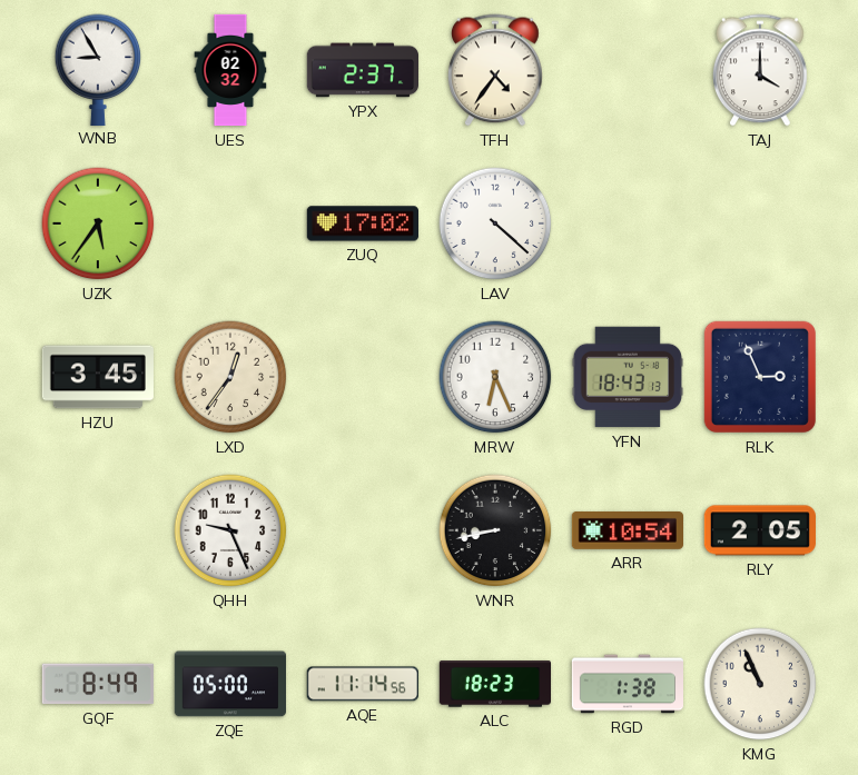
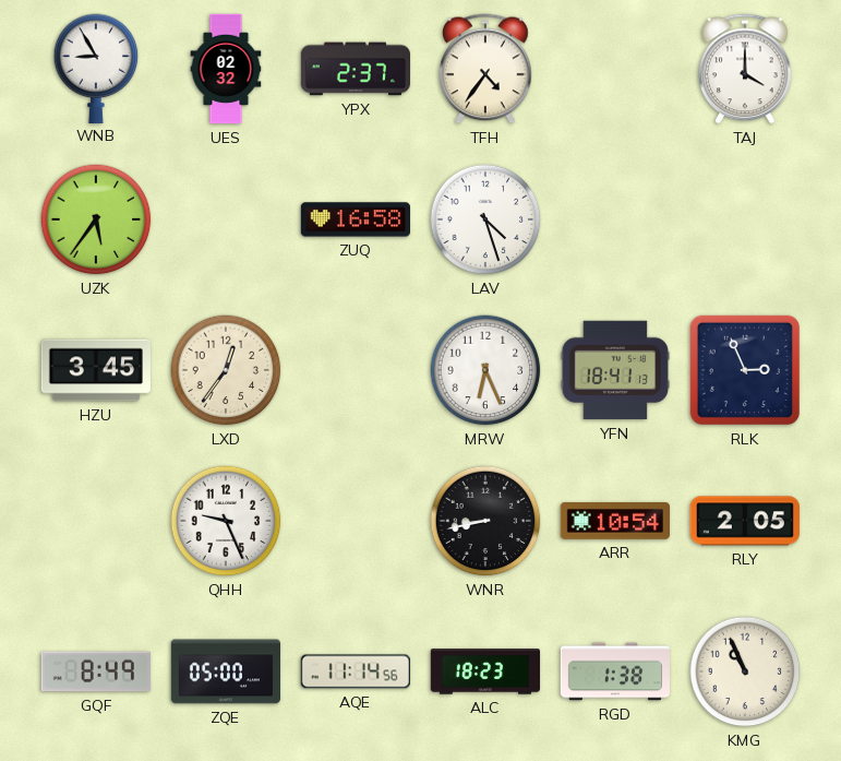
ZUQ: 17:02 -> 16:58
LAV: 4:22 -> 4:27
YFN: 18:43 -> 18:41
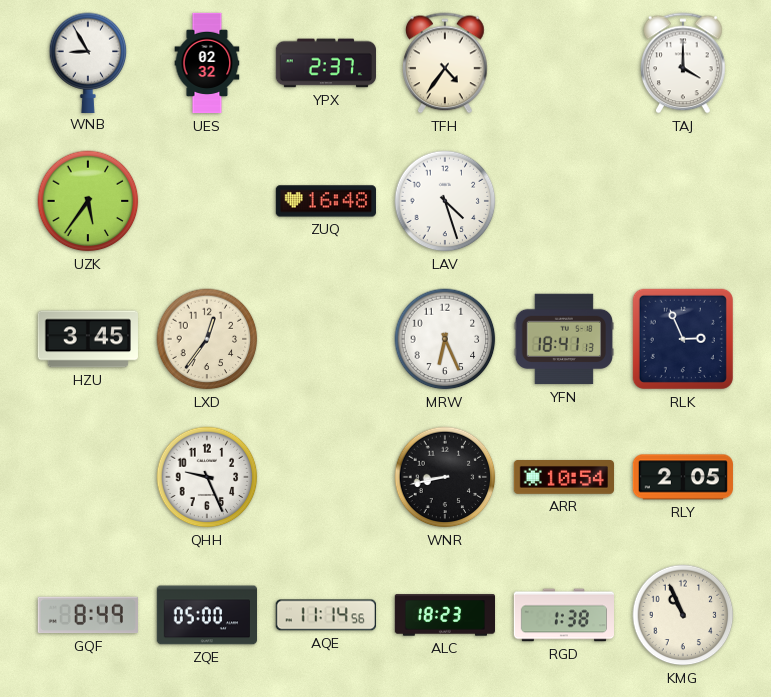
ZUQ: 16:58 -> 16:48
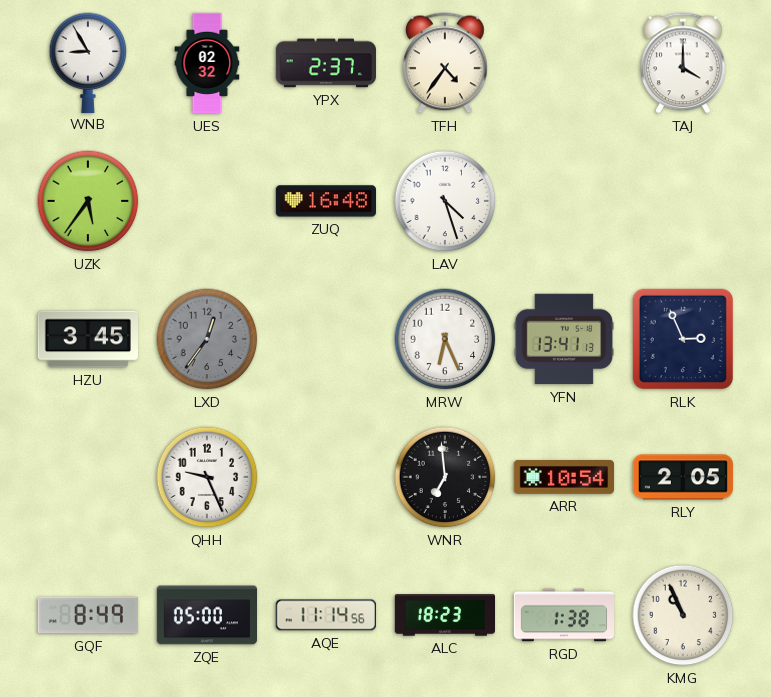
LXD dial: cream -> grey
YFN: 18:41 -> 13:41
WNR: 8:43 -> 6:59
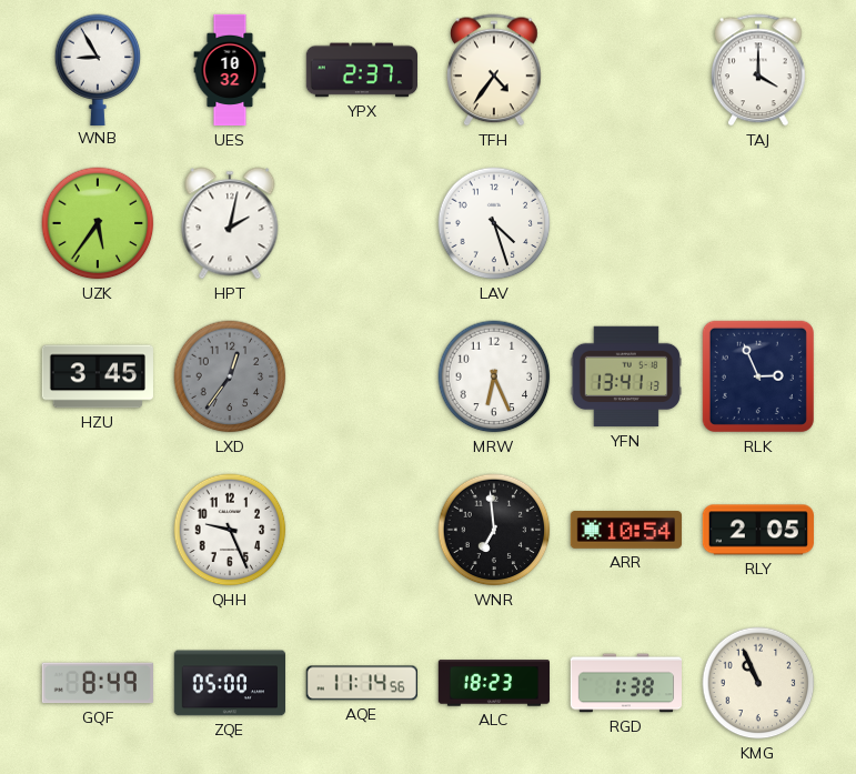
UES: 02:32 -> 10:32
HPT: none -> 2:02
ZUQ: 16:48 -> none
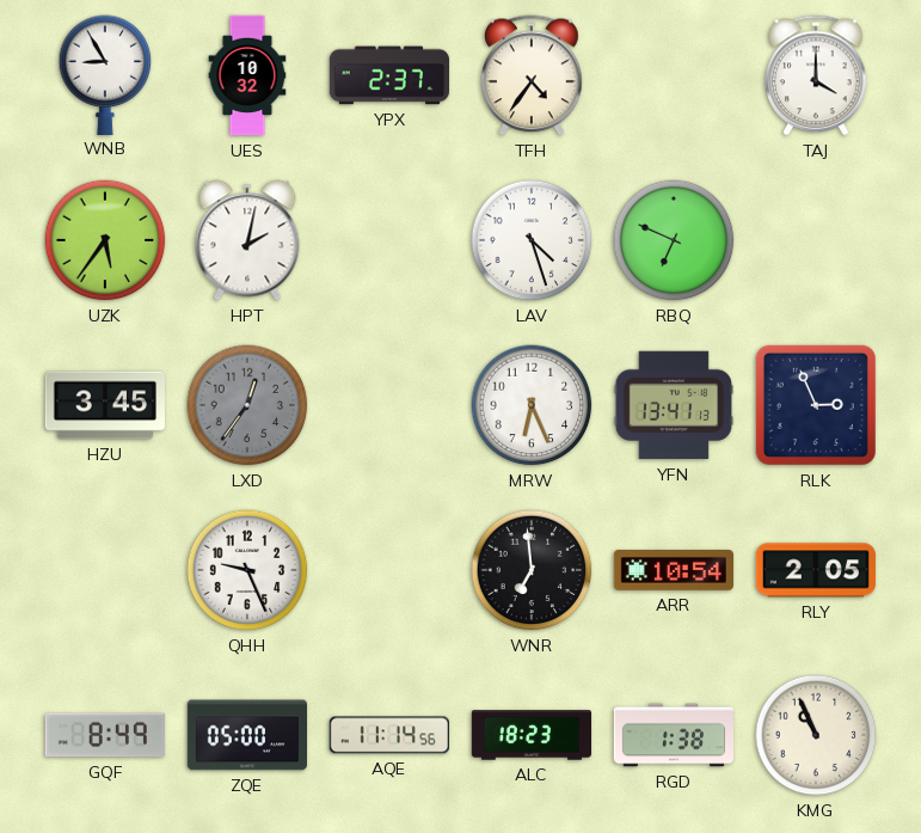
RBQ: none -> 6:49
